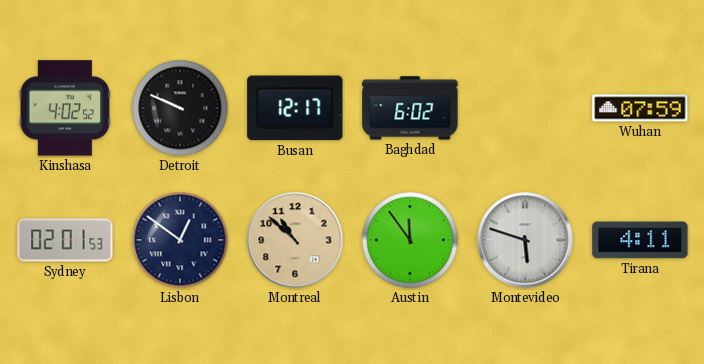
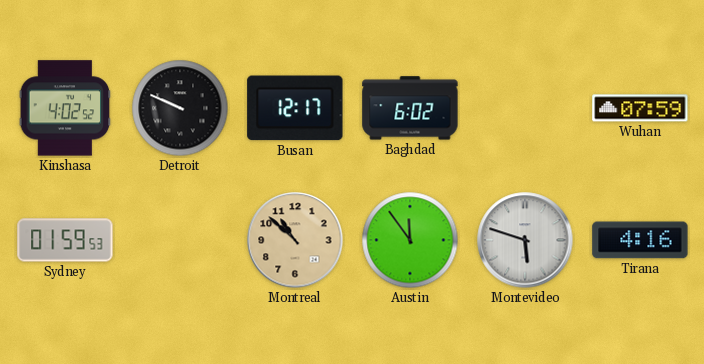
Sydney: 02:01 -> 01:59
Lisbon: 12:51 -> none
Tirana: 4:11 -> 4:16
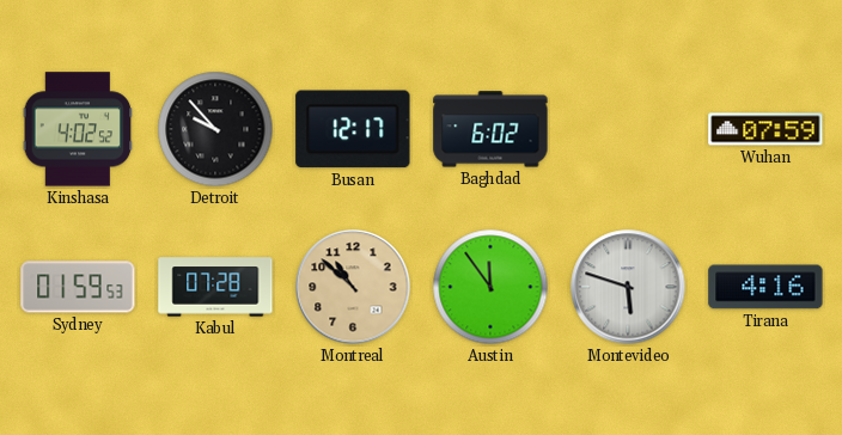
Detroit: 9:49 -> 9:53
Kabul: none -> 07:28
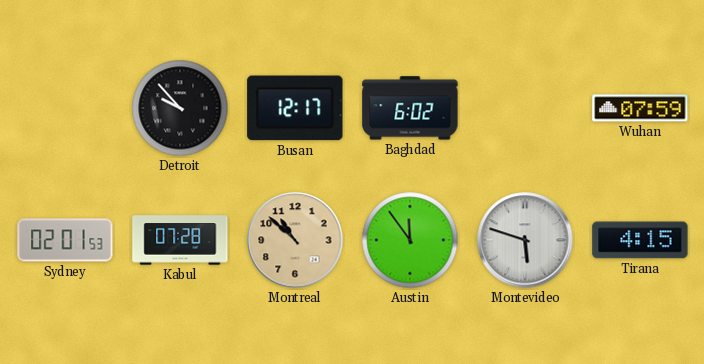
Kinshasa: 4:02 -> none
Sydney: 01:59 -> 02:01
Tirana: 4:16 -> 4:15
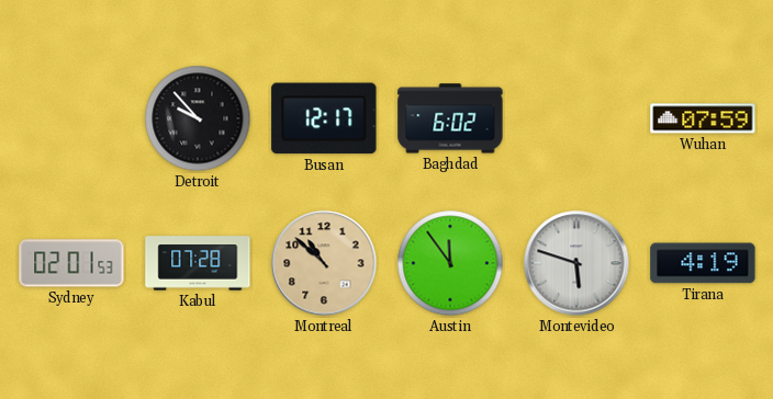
Tirana: 4:15 -> 4:19
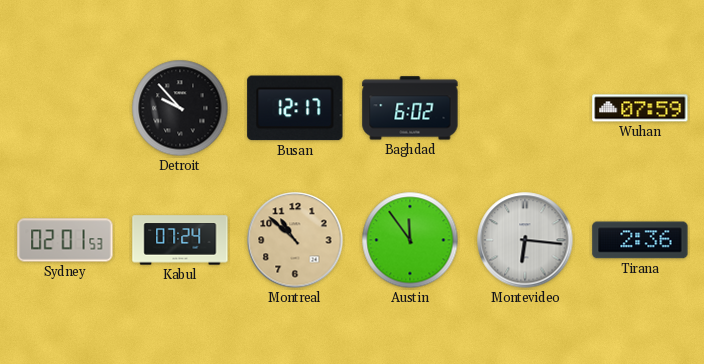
Kabul: 07:28 -> 07:24
Montevideo: 5:48 -> 6:16
Tirana: 4:19 -> 2:36
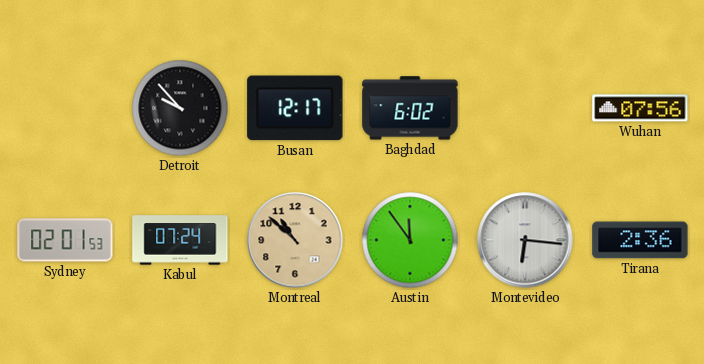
Wuhan: 07:59 -> 07:56
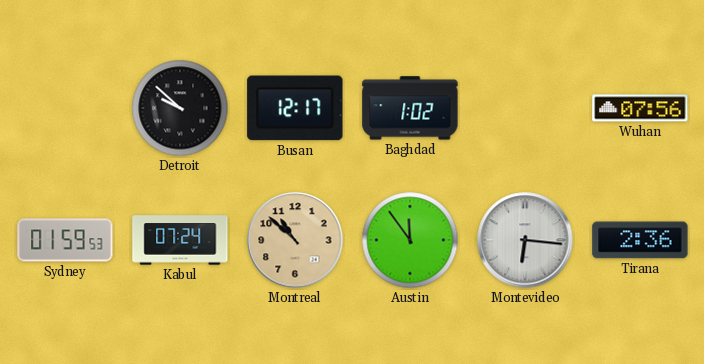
Detroit: 9:53 -> 9:52
Baghdad: 6:02 -> 1:02
Sydney: 02:01 -> 01:59
